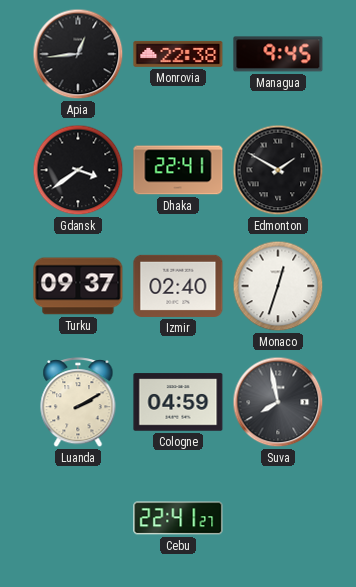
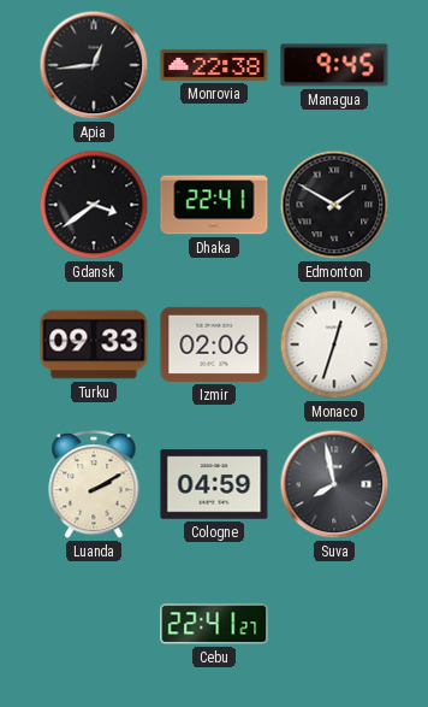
Turku: 09:37 -> 09:33
Izmir: 02:40 -> 02:06
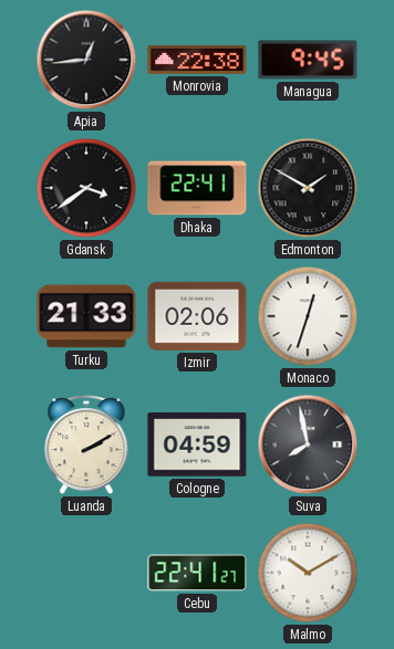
Turku: 09:33 -> 21:33
Malmo: none -> 10:10
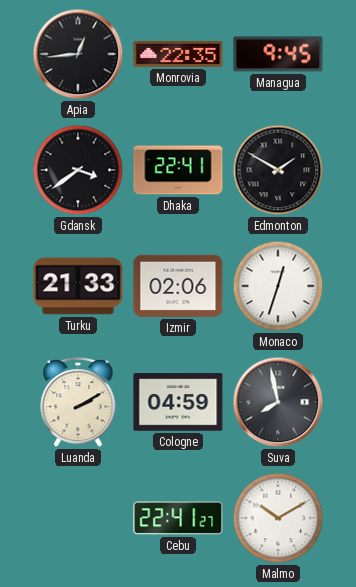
Monrovia: 22:38 -> 22:35
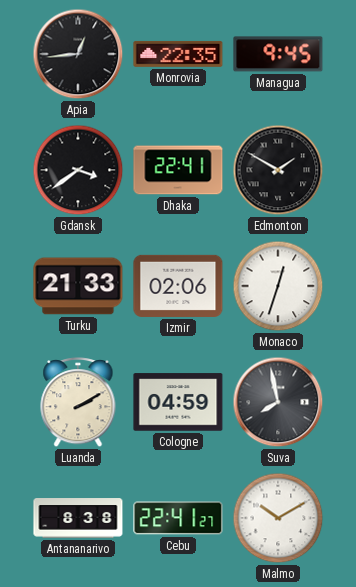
Antananarivo: none -> 8:38
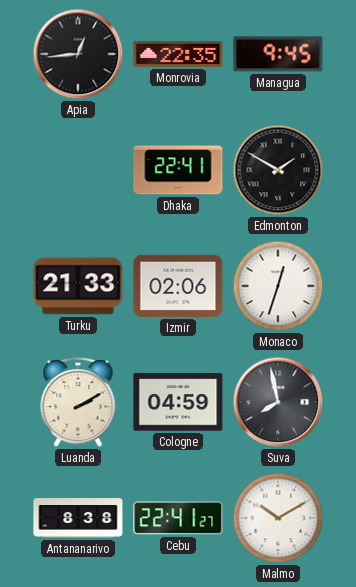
Gdansk: 3:39 -> none
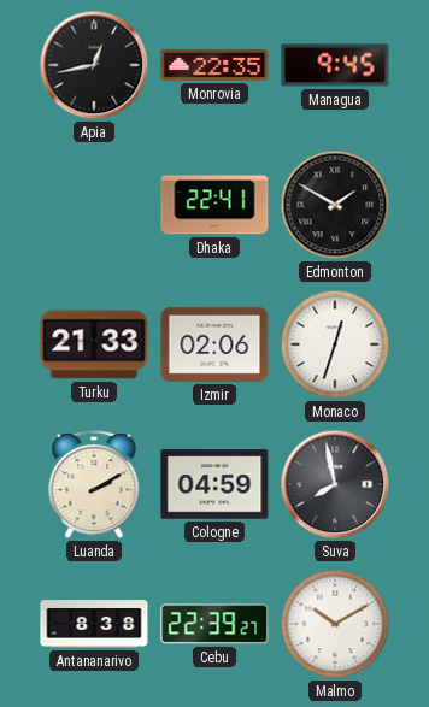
Apia: 12:44 -> 12:43
Cebu: 22:41 -> 22:39
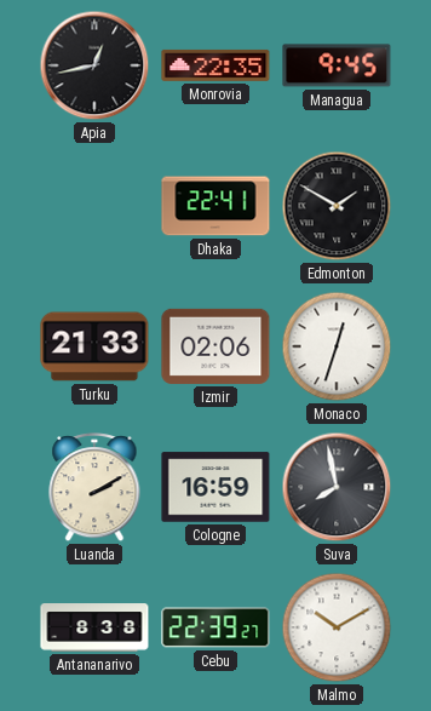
Cologne: 04:59 -> 16:59
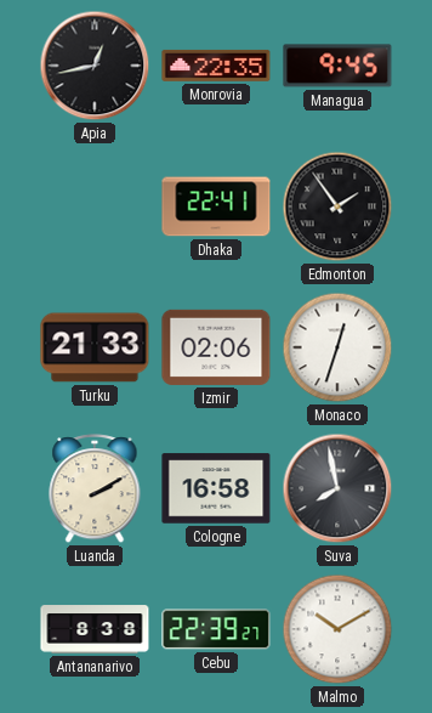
Edmonton: 1:50 -> 1:54
Cologne: 16:59 -> 16:58
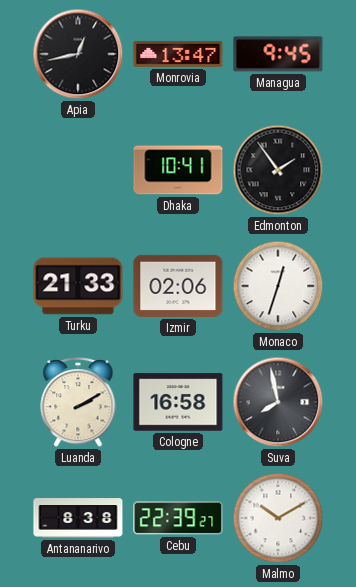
Monrovia: 22:35 -> 13:47
Dhaka: 22:41 -> 10:41
